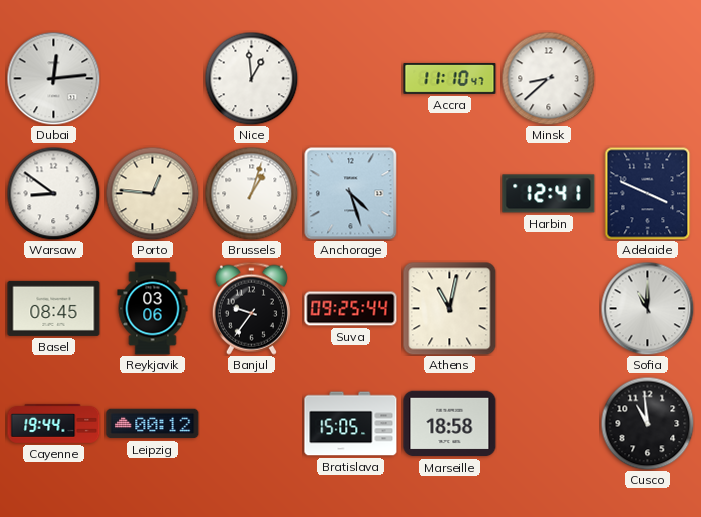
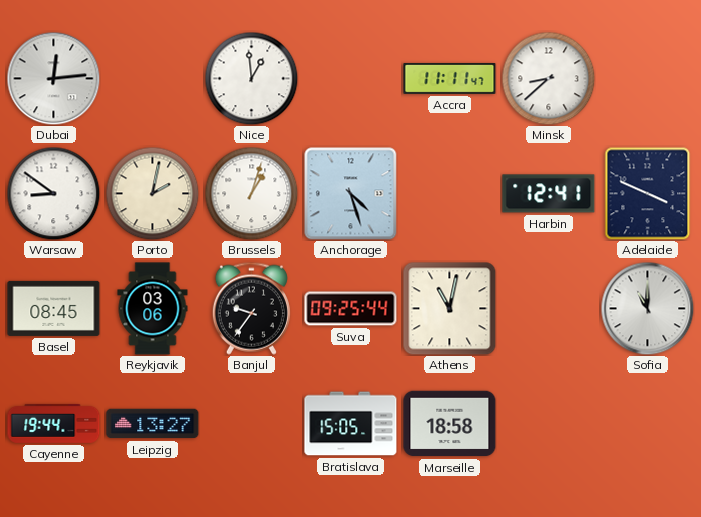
Accra: 11:10 -> 11:11
Porto: 12:46 -> 2:02
Leipzig: 00:12 -> 13:27
Cusco: 10:59 -> none
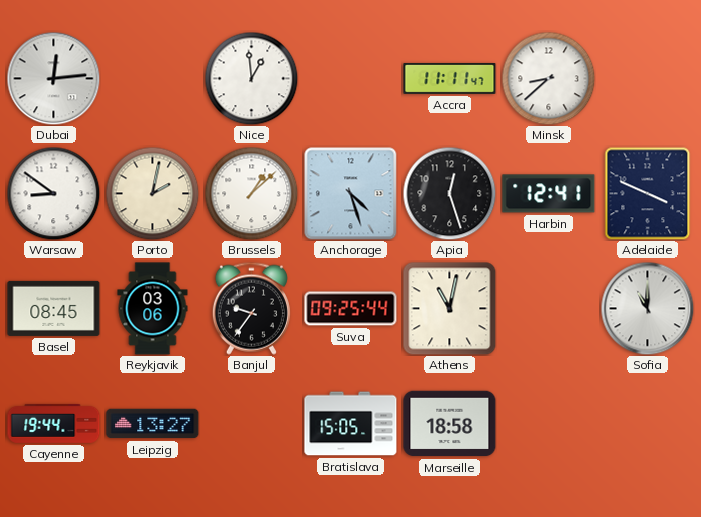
Brussels: 1:03 -> 1:08
Apia: none -> 12:27
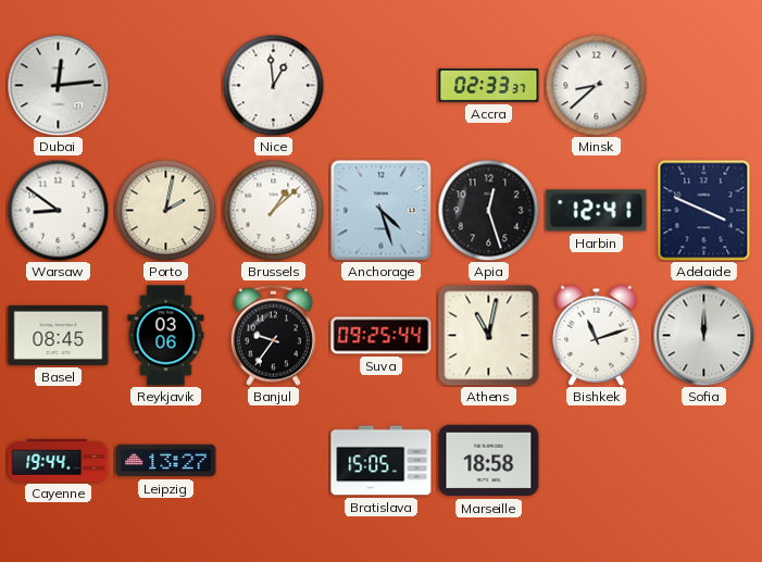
Accra: 11:11 -> 02:33
Bishkek: none -> 11:12
Sofia: 11:00 -> 12:00
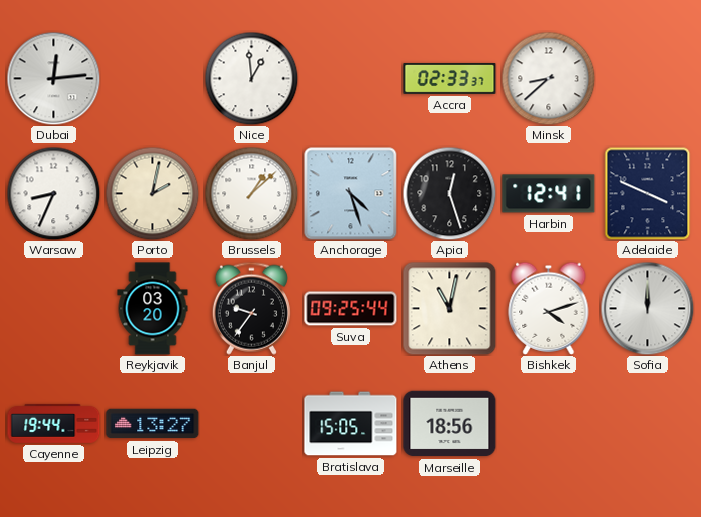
Warsaw: 8:51 -> 8:34
Basel: 08:45 -> none
Reykjavik: 03:06 -> 03:20
Bishkek: 11:12 -> 4:12
Marseille: 18:58 -> 18:56
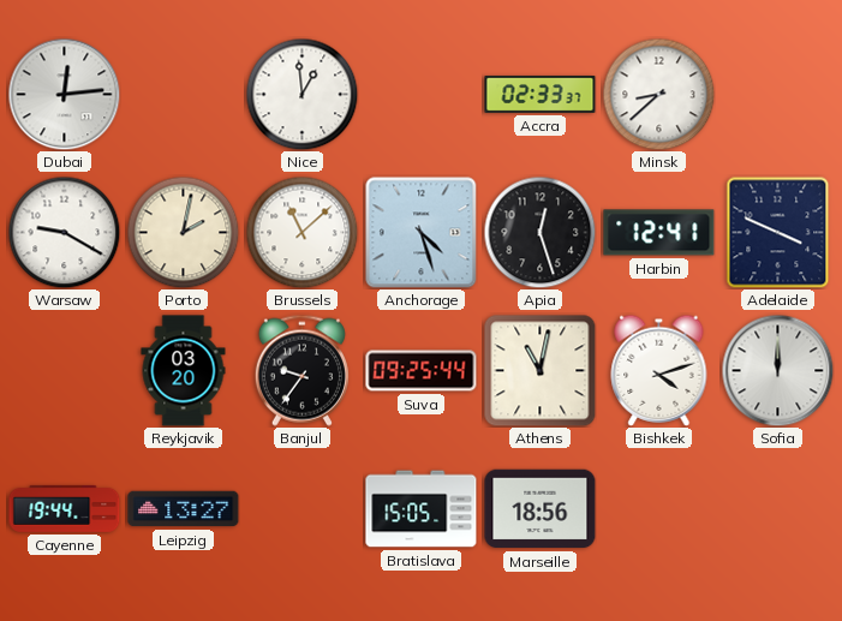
Warsaw: 8:34 -> 9:20
Brussels: 1:08 -> 11:08
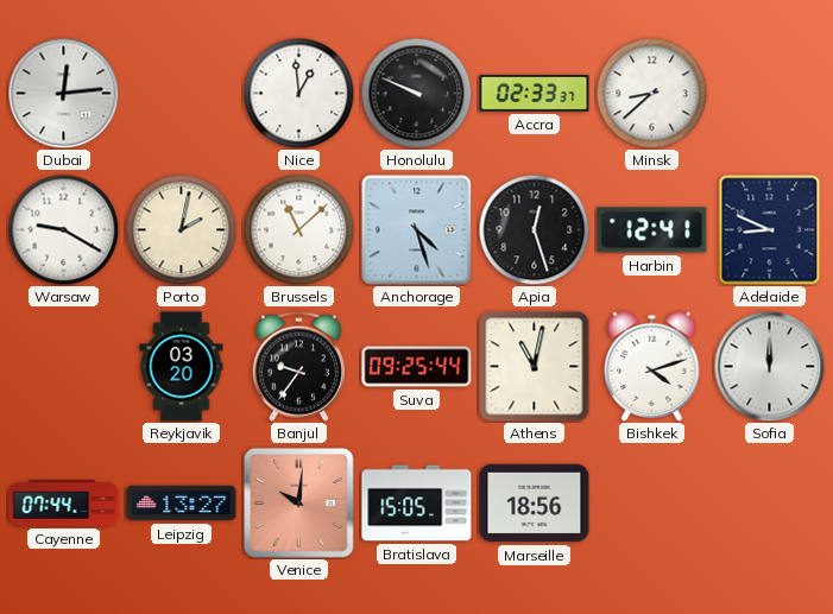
Honolulu: none -> 9:49
Adelaide: 3:49 -> 8:49
Cayenne: 19:44 -> 07:44
Venice: none -> 10:01
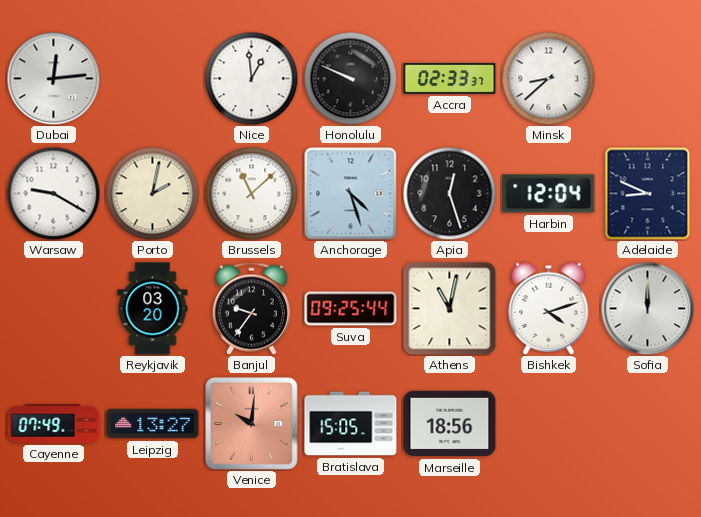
Harbin: 12:41 -> 12:04
Cayenne: 07:44 -> 07:49
